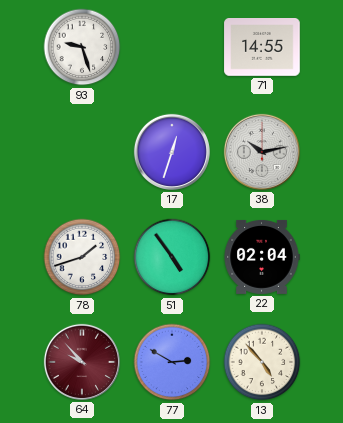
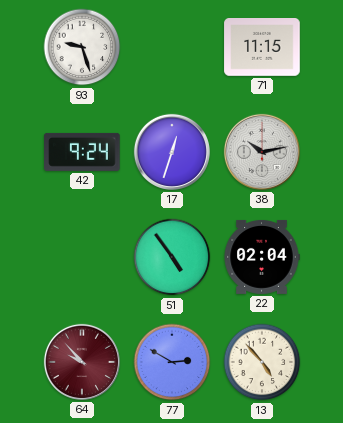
71: 14:55 -> 11:15
42: none -> 9:24
78: 1:42 -> none
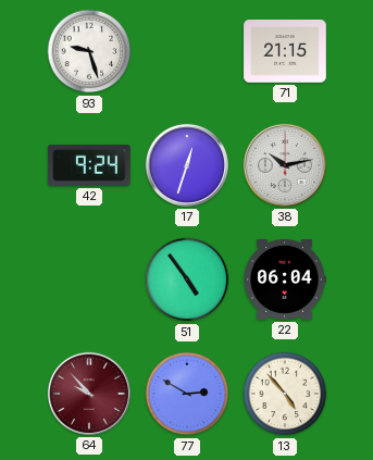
71: 11:15 -> 21:15
22: 02:04 -> 06:04
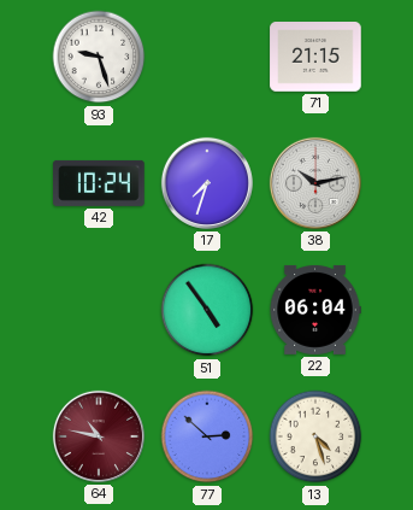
42: 9:24 -> 10:24
17: 12:33 -> 7:33
64: 9:53 -> 10:47
77: 2:50 -> 2:52
13: 4:53 -> 4:27
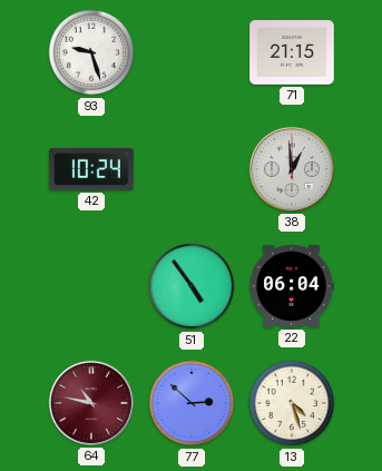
17: 7:33 -> none
38: 10:13 -> 12:59
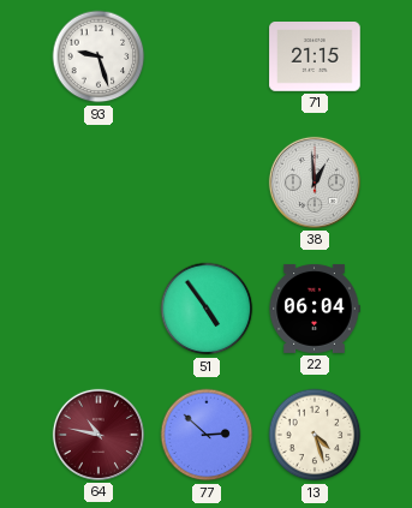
42: 10:24 -> none
